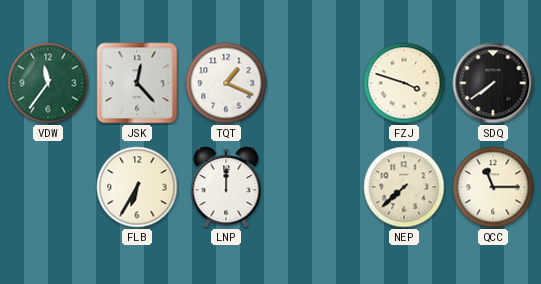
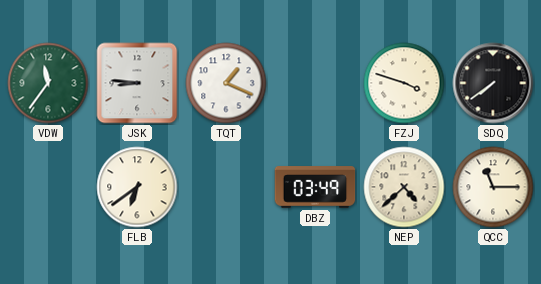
JSK: 12:23 -> 8:46
FLB: 6:35 -> 6:39
LNP: 12:00 -> none
DBZ: none -> 03:49
NEP: 7:38 -> 4:38
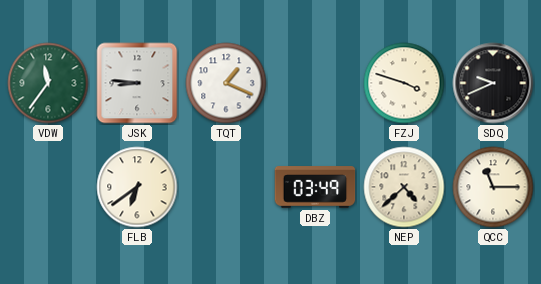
SDQ: 7:39 -> 9:41
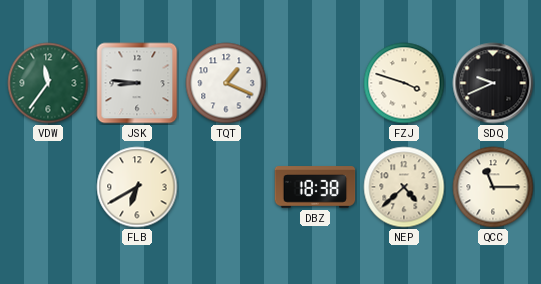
FLB: 6:39 -> 6:40
DBZ: 03:49 -> 18:38
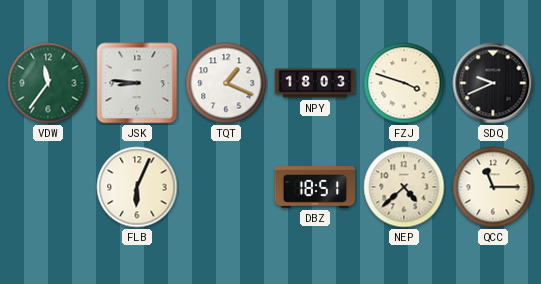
NPY: none -> 18:03
FLB: 6:40 -> 6:04
DBZ: 18:38 -> 18:51
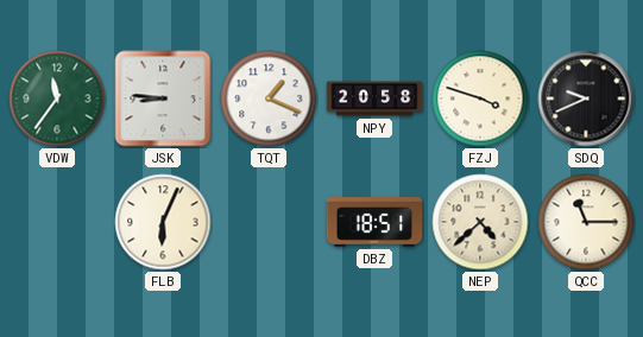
NPY: 18:03 -> 20:58
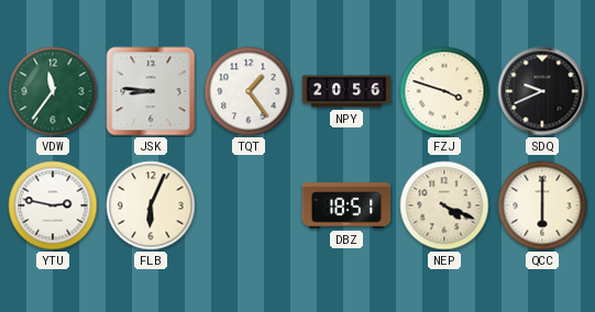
TQT: 1:19 -> 1:24
NPY: 20:58 -> 20:56
YTU: none -> 2:47
NEP: 4:38 -> 4:19
QCC: 11:15 -> 6:00
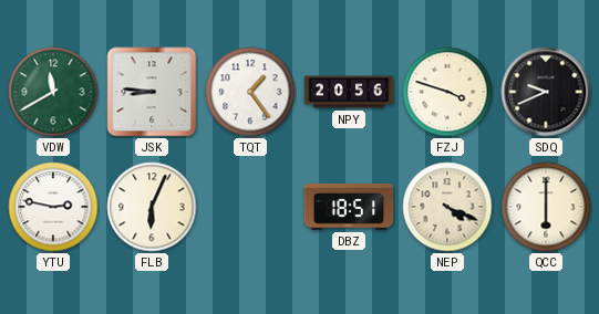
VDW: 11:36 -> 11:40
